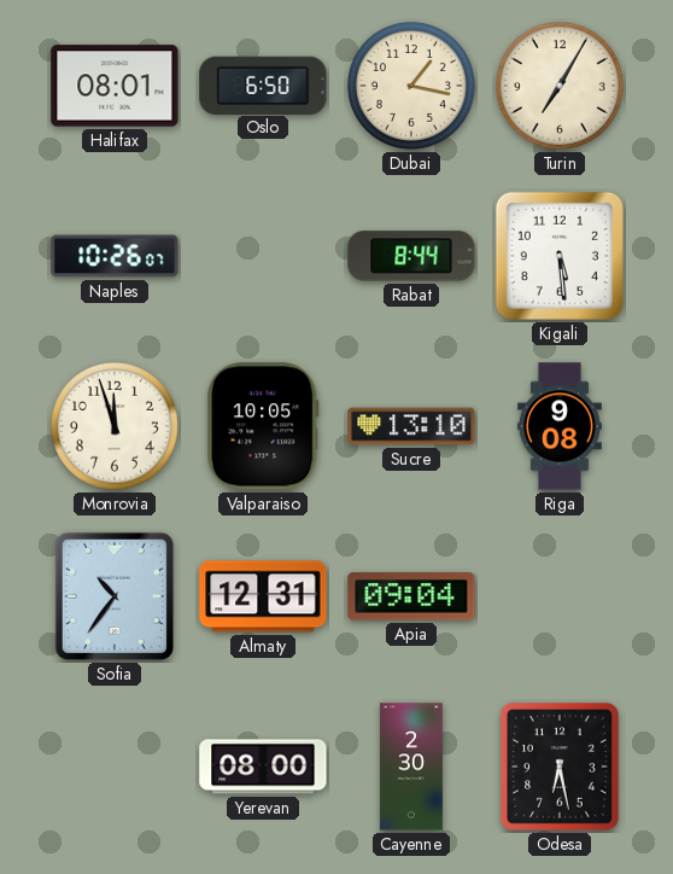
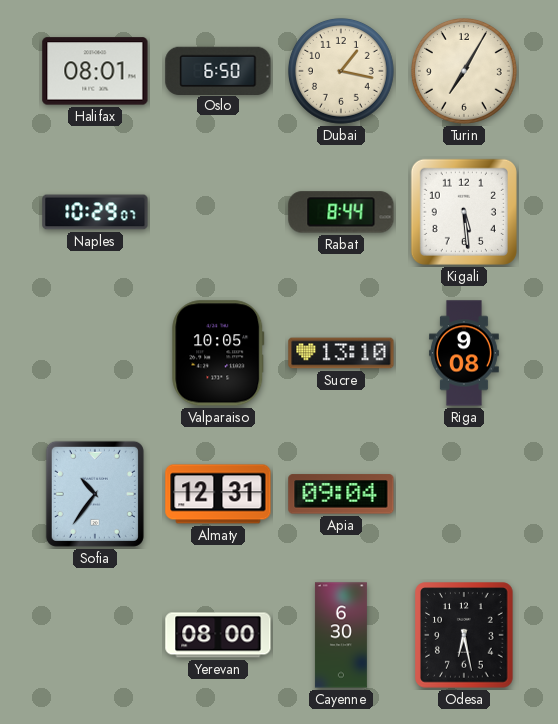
Naples: 10:26 -> 10:29
Monrovia: 11:57 -> none
Cayenne: 2:30 -> 6:30
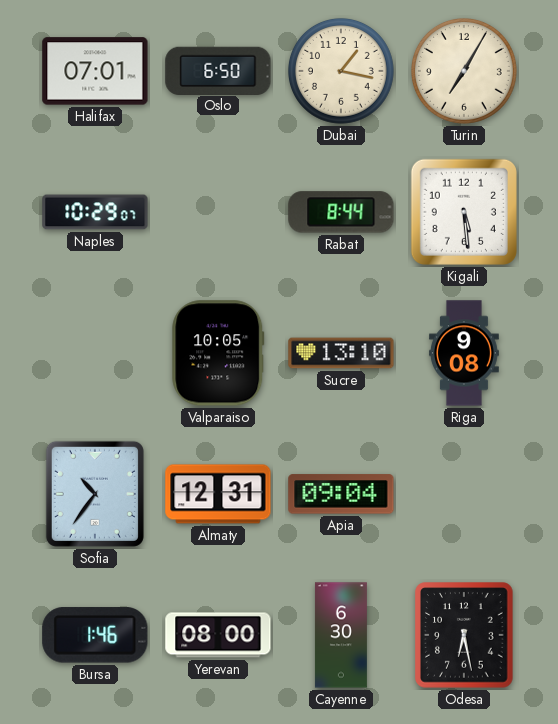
Halifax: 08:01 -> 07:01
Bursa: none -> 1:46
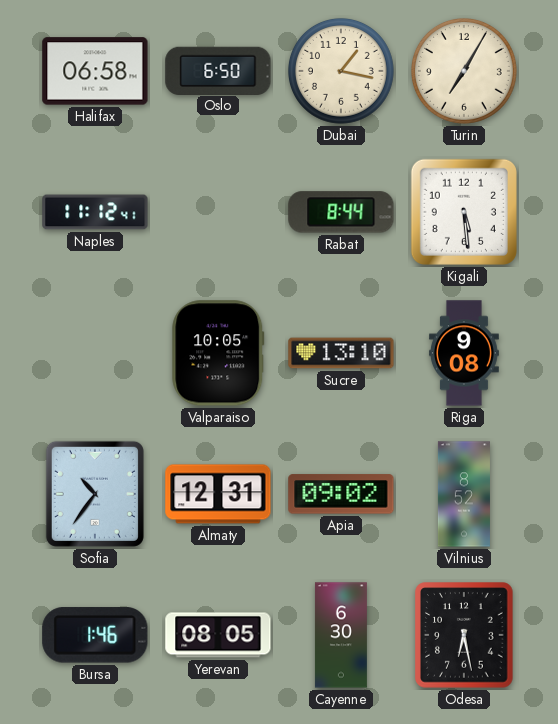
Halifax: 07:01 -> 06:58
Naples: 10:29 -> 11:12
Apia: 09:04 -> 09:02
Vilnius: none -> 8:52
Yerevan: 08:00 -> 08:05
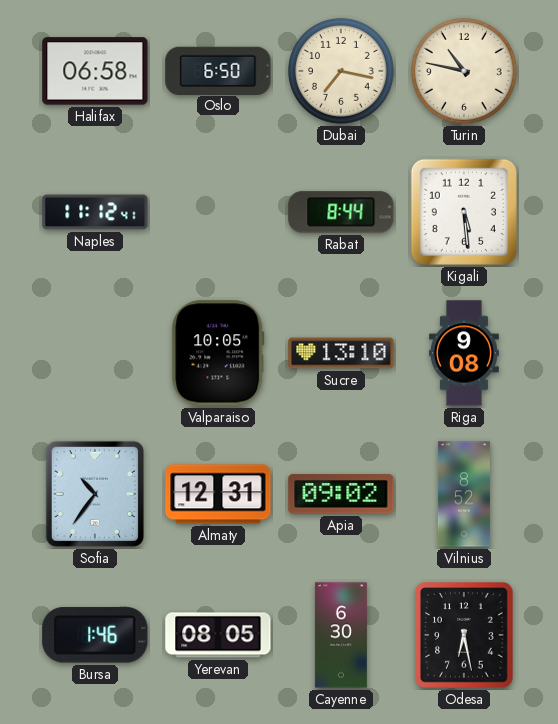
Dubai: 1:17 -> 7:17
Turin: 7:05 -> 10:47
